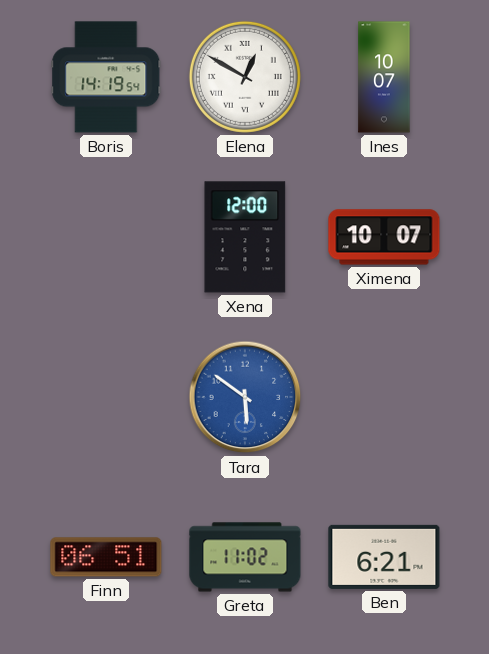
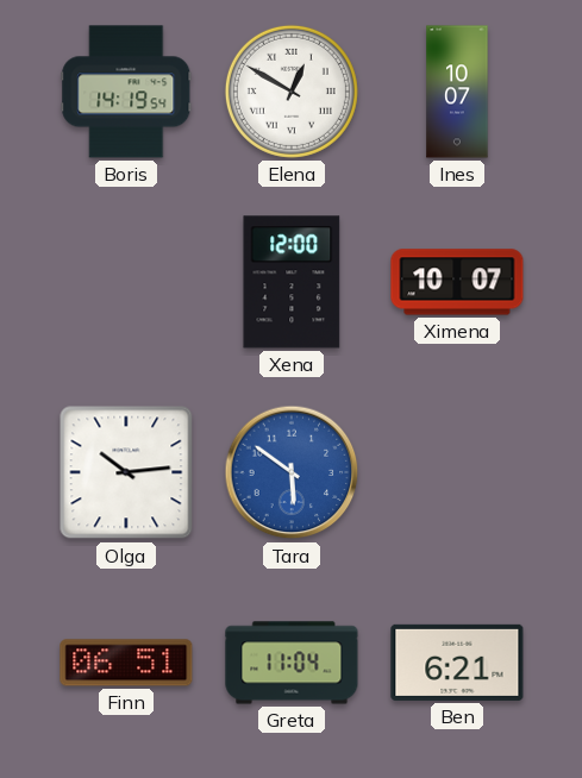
Olga: none -> 10:14
Greta: 11:02 -> 11:04
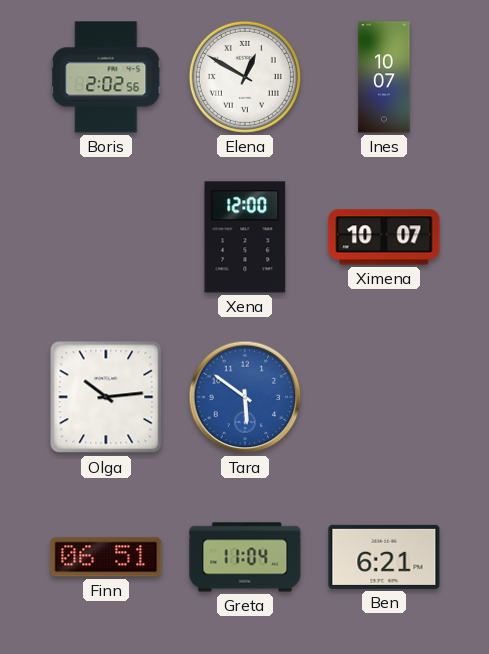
Boris: 14:19 -> 2:02
